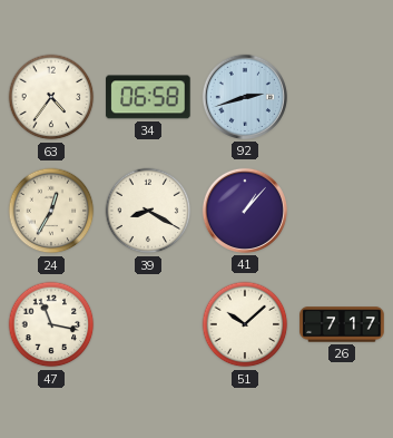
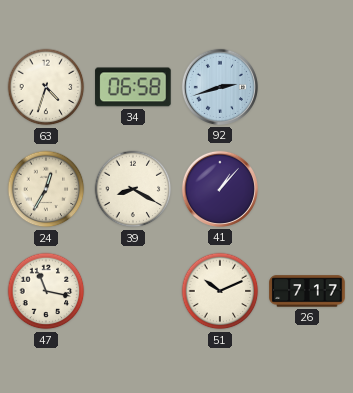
63: 4:36 -> 4:33
51: 10:08 -> 10:11
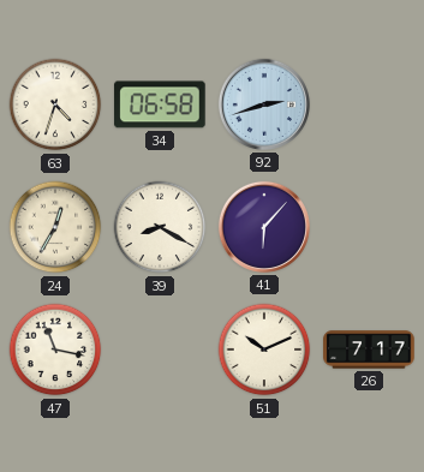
41: 1:07 -> 6:07
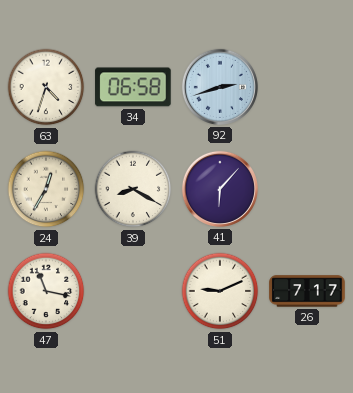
51: 10:11 -> 9:11
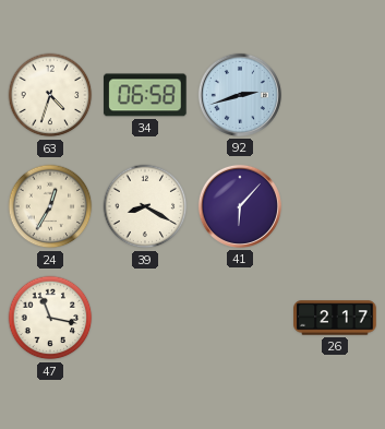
51: 9:11 -> none
26: 7:17 -> 2:17
